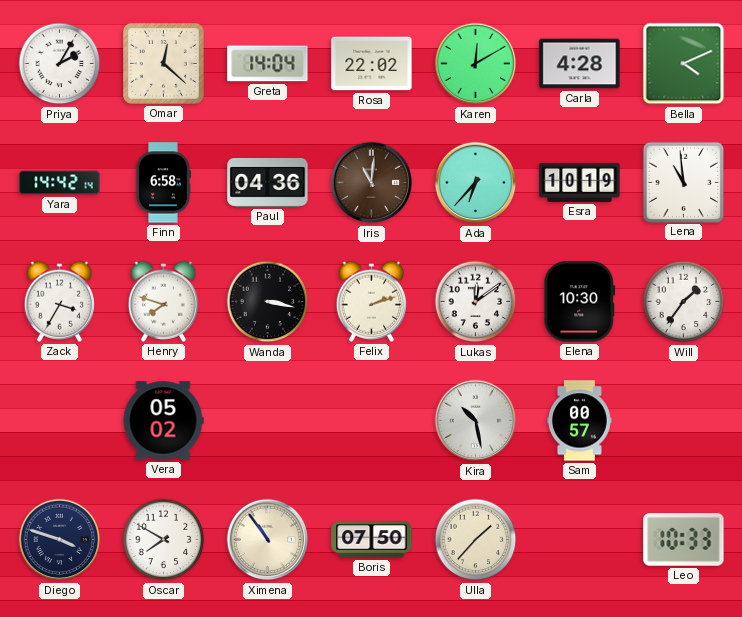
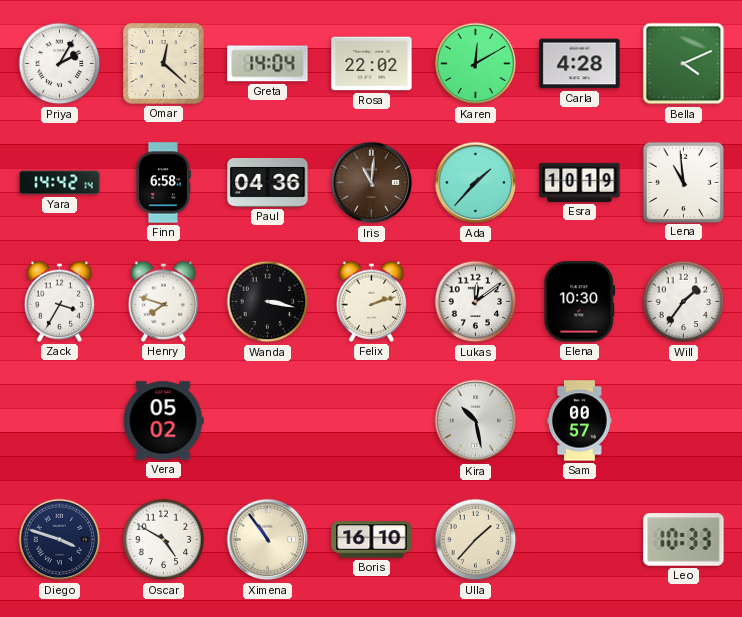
Ada: 6:37 -> 1:37
Oscar: 7:50 -> 4:50
Boris: 07:50 -> 16:10
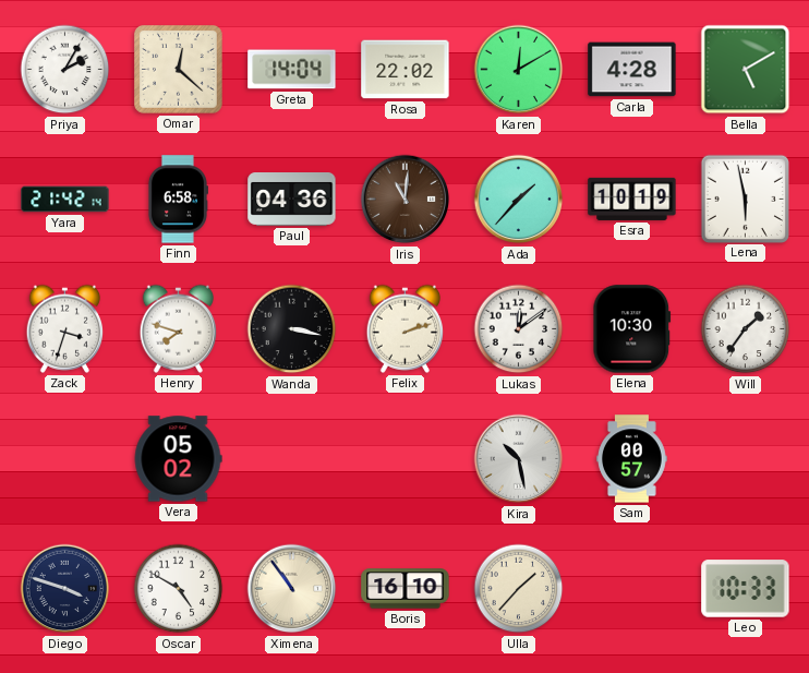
Bella: 4:11 -> 5:10
Yara: 14:42 -> 21:42
Lena: 10:59 -> 5:58
Zack: 3:35 -> 3:33
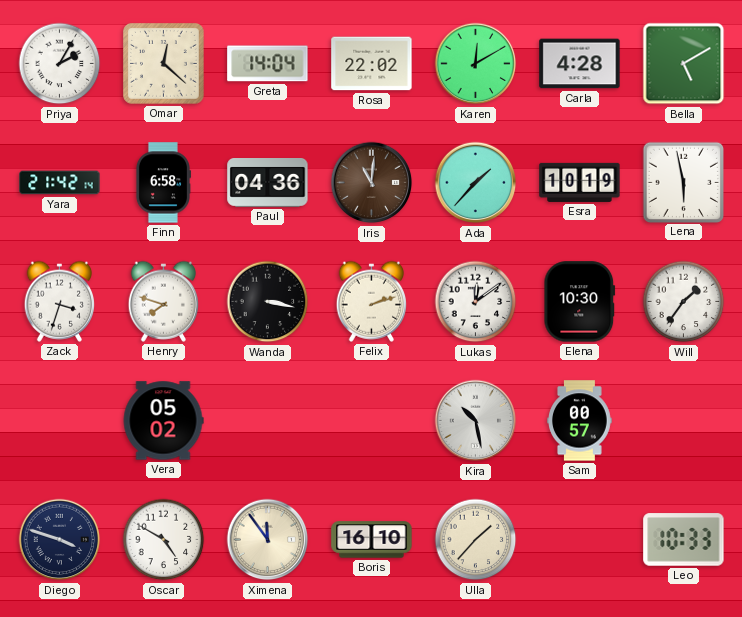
Ximena: 10:54 -> 11:54
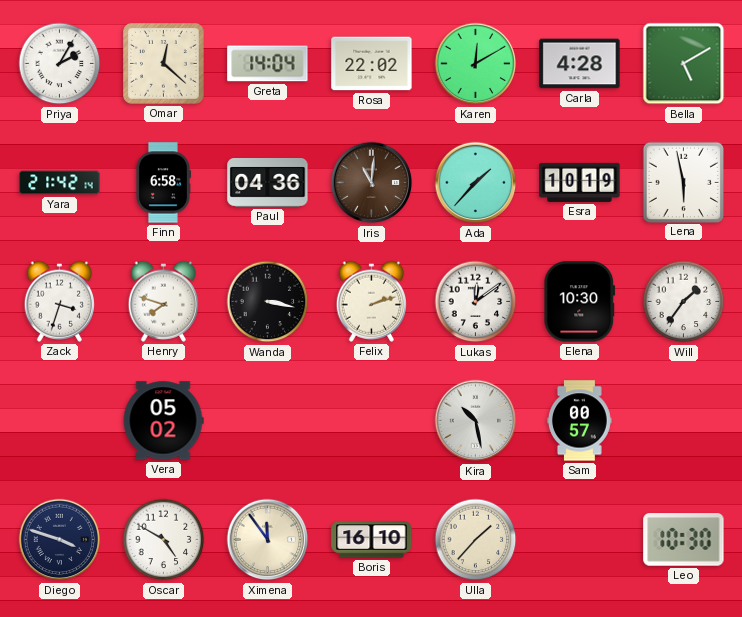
Leo: 10:33 -> 10:30
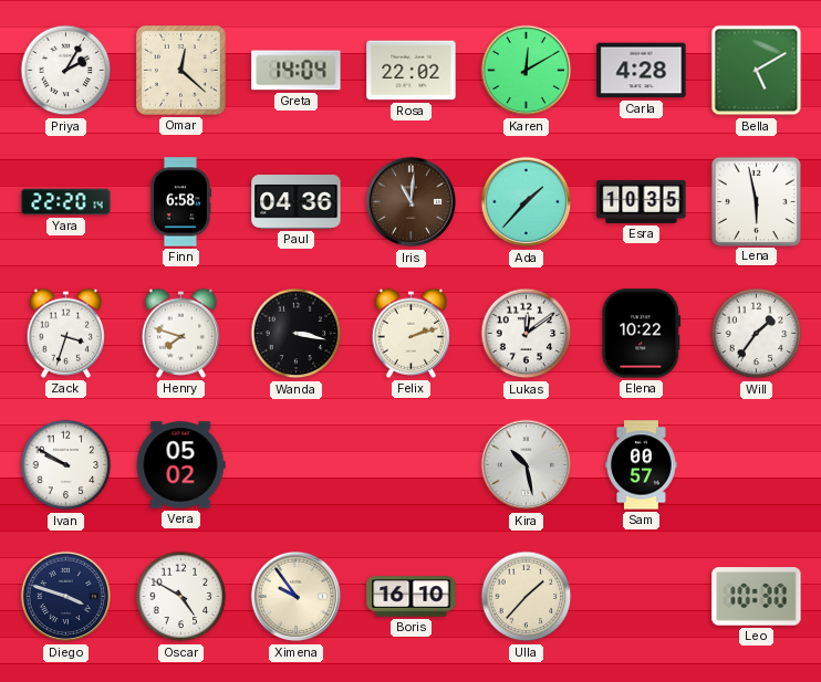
Yara: 21:42 -> 22:20
Esra: 10:19 -> 10:35
Elena: 10:30 -> 10:22
Ivan: none -> 9:50
Ximena: 11:54 -> 9:54
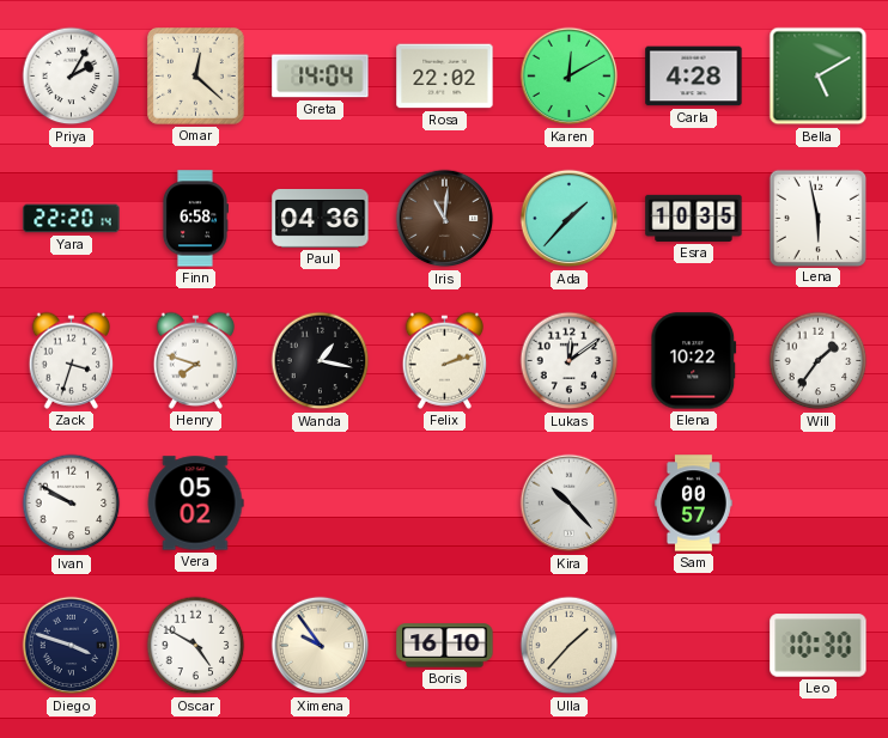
Wanda: 3:17 -> 1:17
Kira: 10:28 -> 10:23
